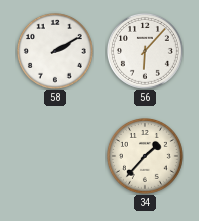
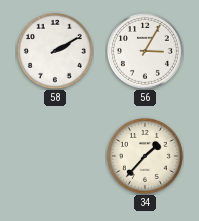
56: 6:07 -> 3:05
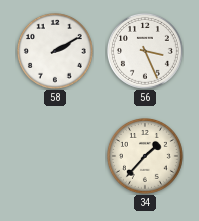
56: 3:05 -> 3:26
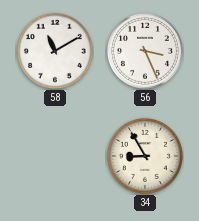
58: 2:10 -> 11:10
34: 1:37 -> 8:55
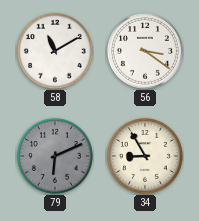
56: 3:26 -> 3:21
79: none -> 6:11
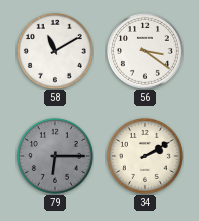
79: 6:11 -> 6:15
34: 8:55 -> 2:10
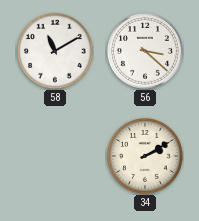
56: 3:21 -> 3:22
79: 6:15 -> none
